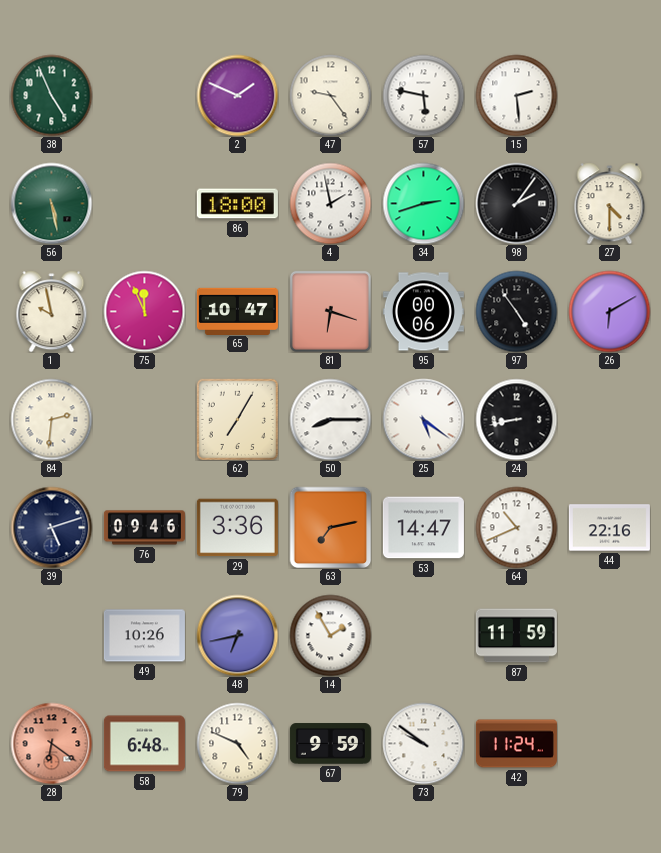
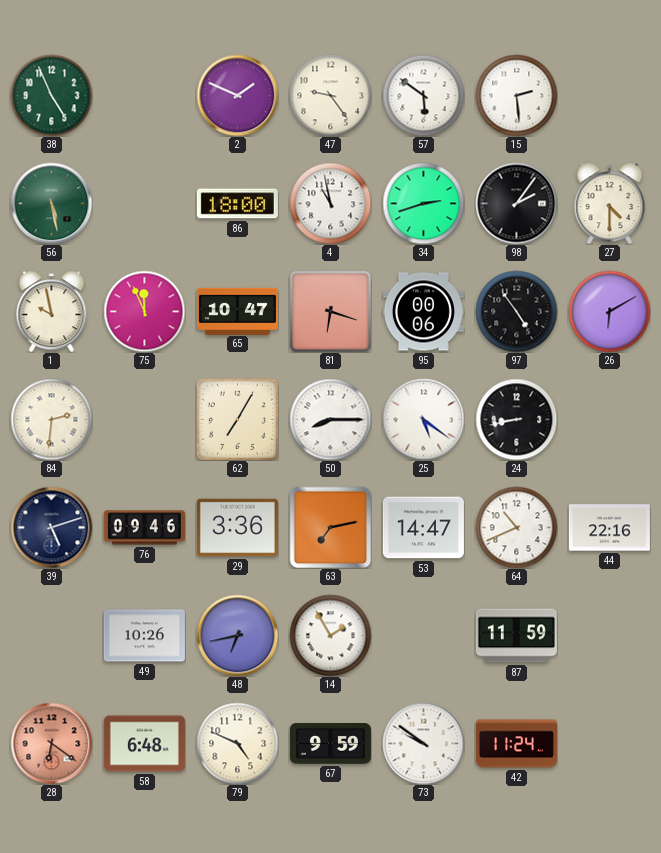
57: 5:47 -> 5:51
4: 1:58 -> 10:58
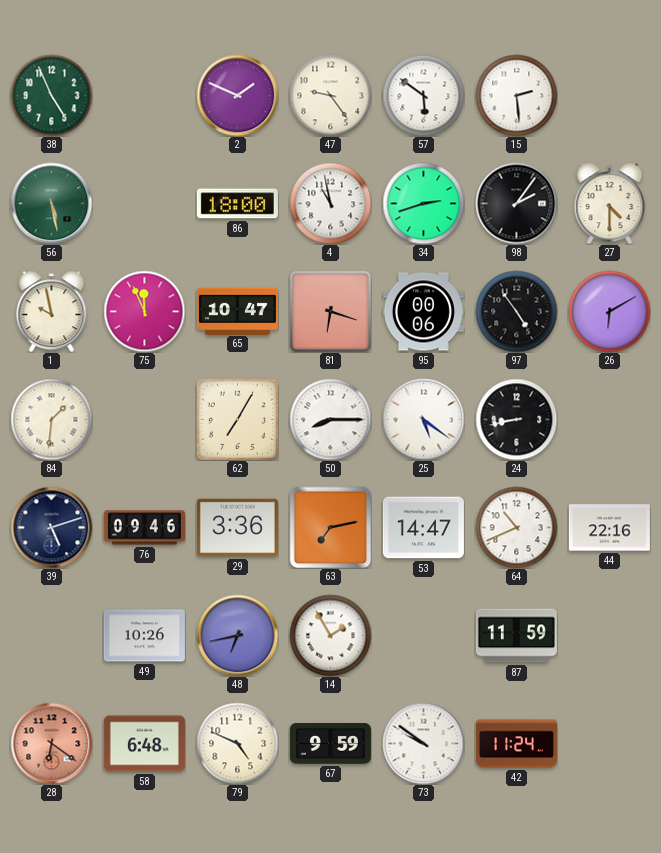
84: 2:31 -> 1:31
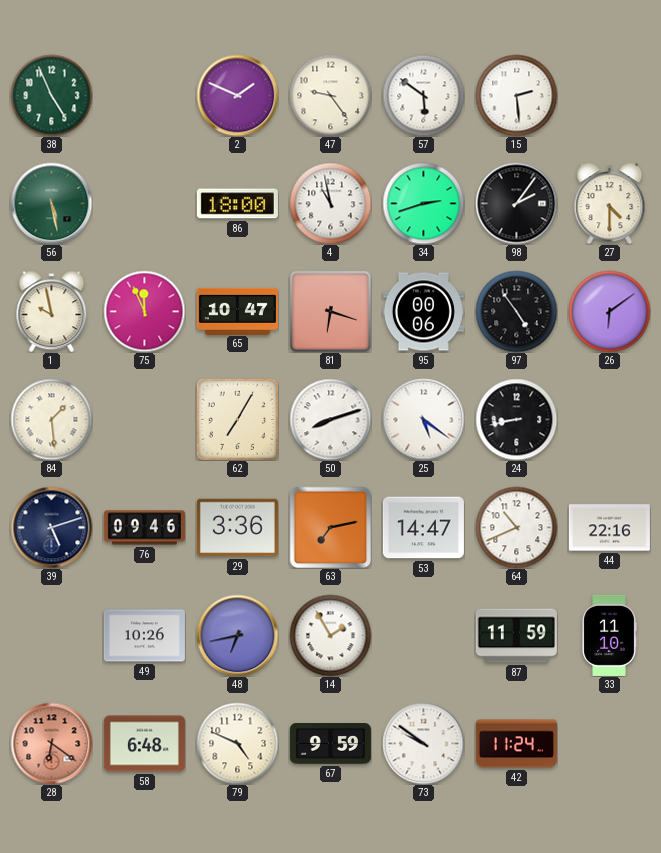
26: 6:10 -> 6:09
84: 1:31 -> 1:29
50: 8:15 -> 8:12
33: none -> 11:10
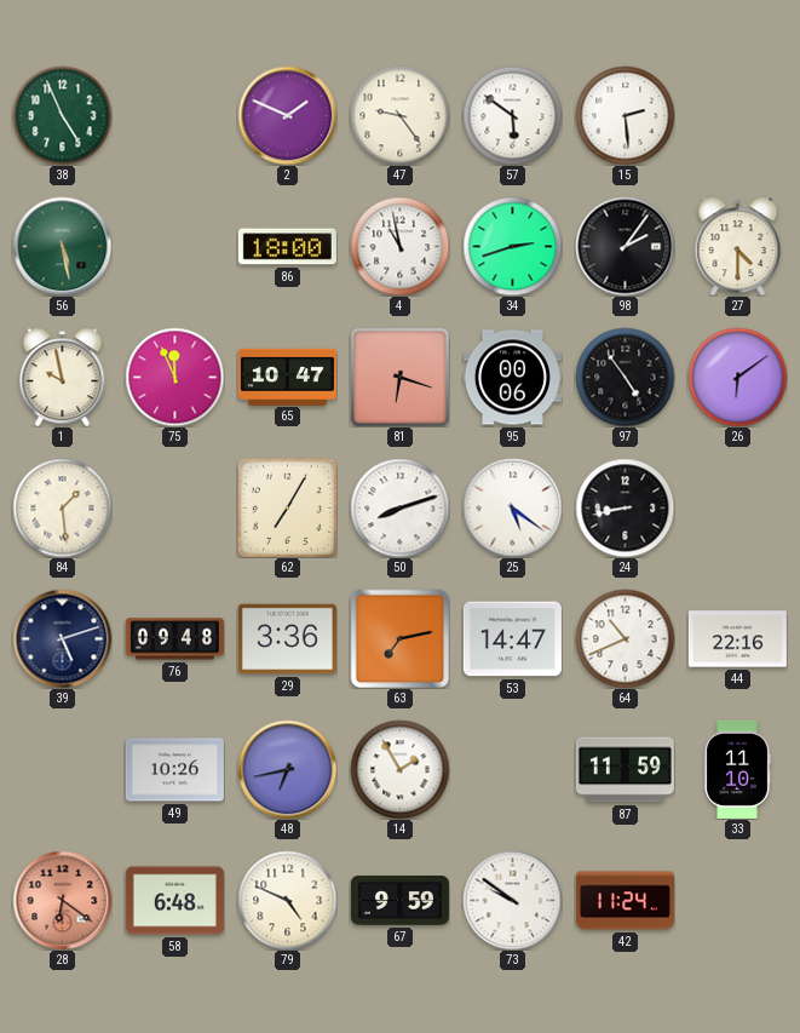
76: 09:46 -> 09:48
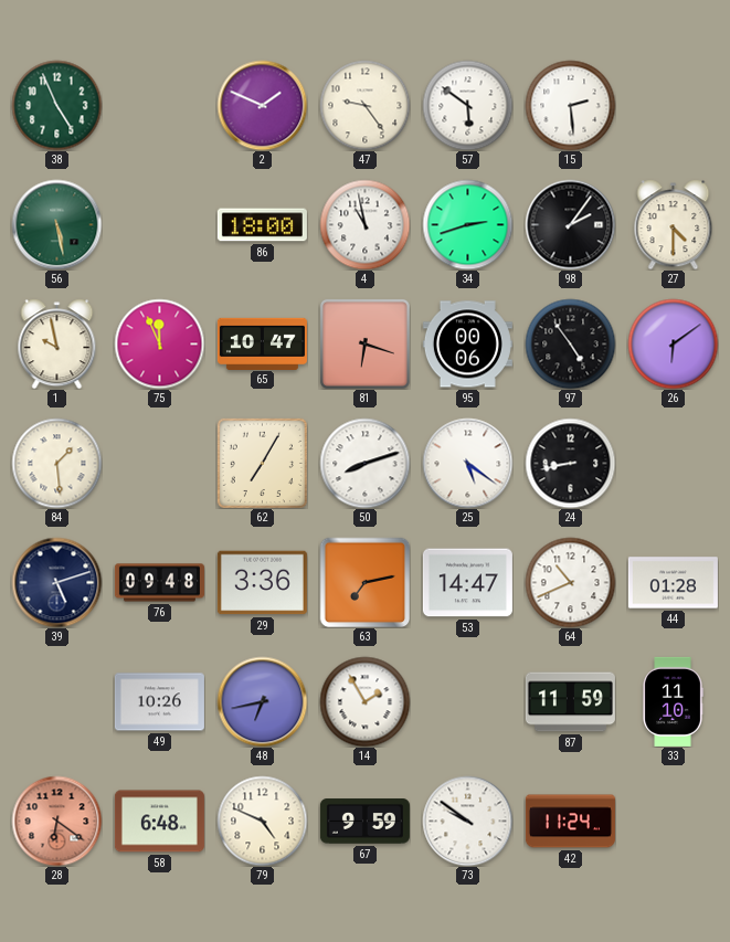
44: 22:16 -> 01:28
